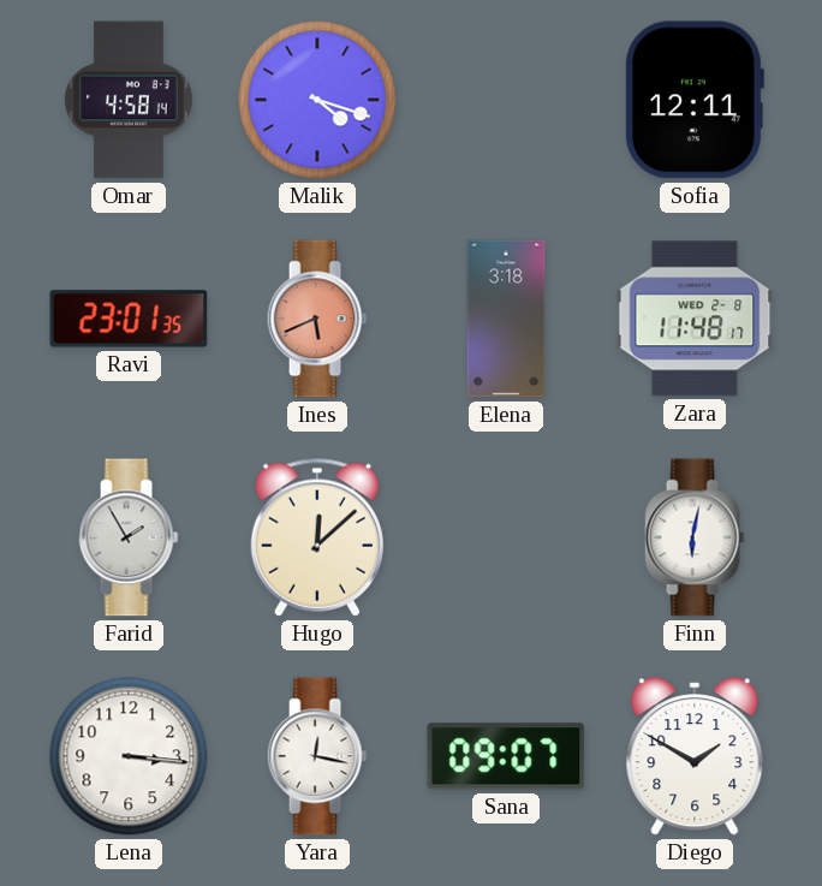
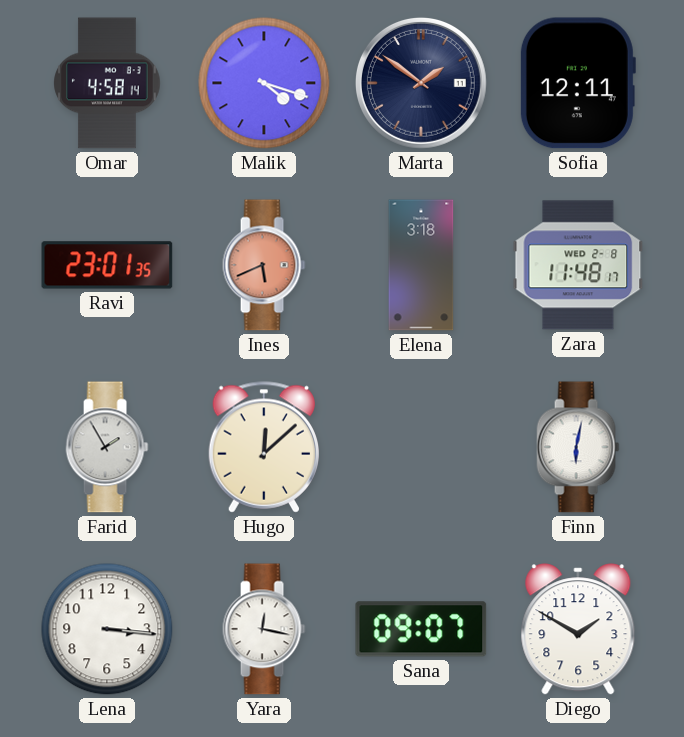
Marta: none -> 1:51
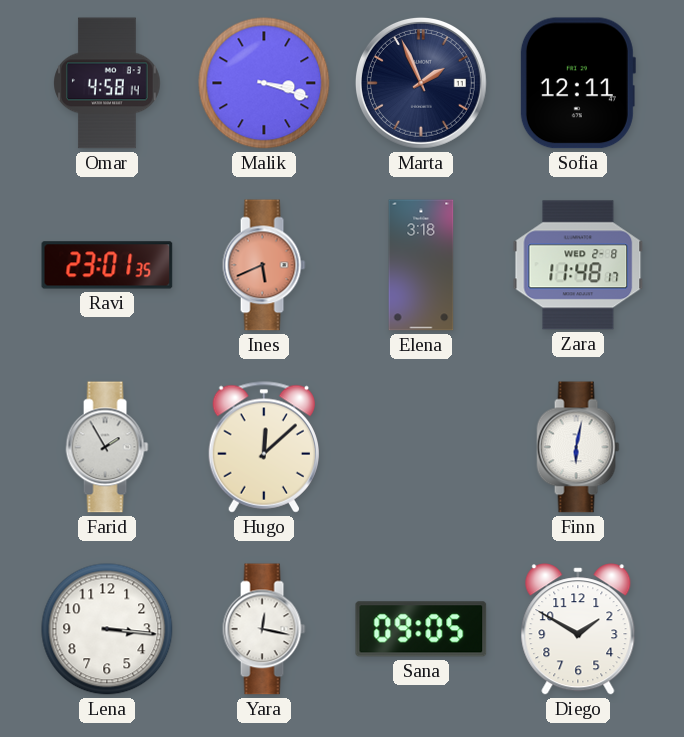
Malik: 4:18 -> 3:18
Marta: 1:51 -> 1:56
Sana: 09:07 -> 09:05
